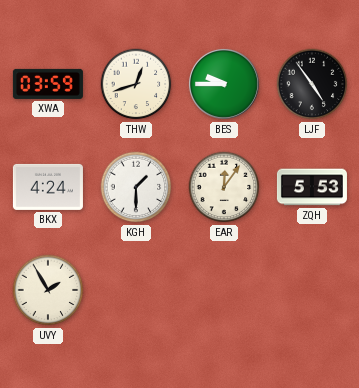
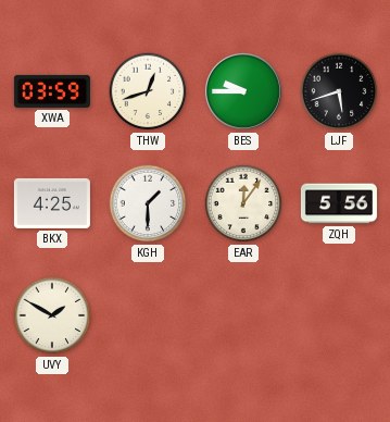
LJF: 4:54 -> 5:42
BKX: 4:24 -> 4:25
ZQH: 5:53 -> 5:56
UVY: 1:55 -> 1:50
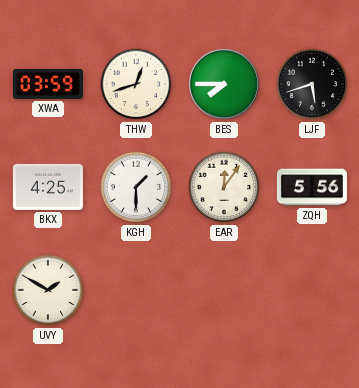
BES: 9:45 -> 7:45
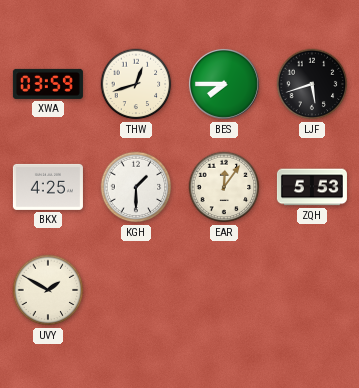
ZQH: 5:56 -> 5:53
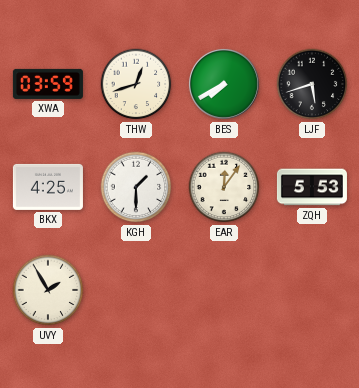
BES: 7:45 -> 7:40
UVY: 1:50 -> 1:55
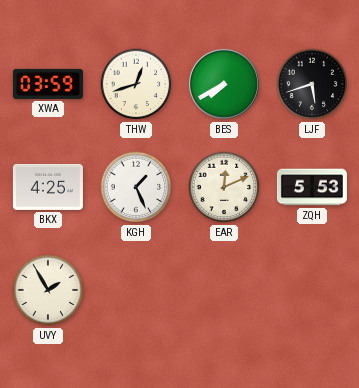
KGH: 1:30 -> 1:26
EAR: 12:06 -> 12:11
